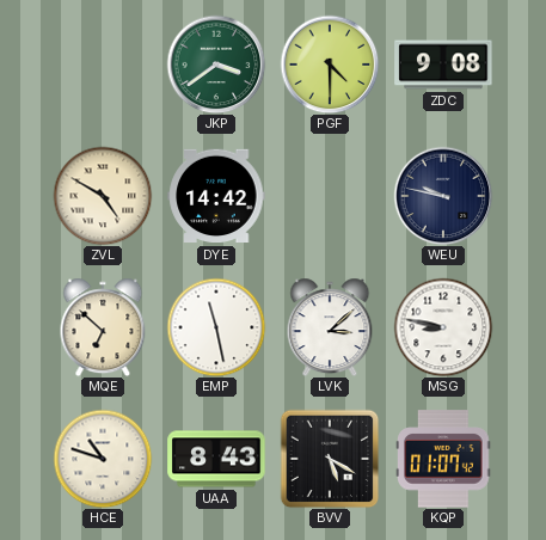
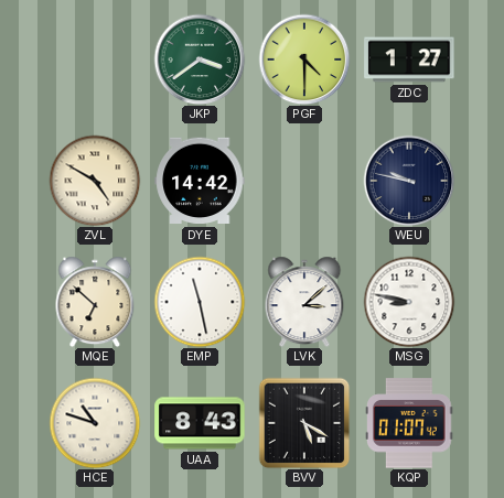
ZDC: 9:08 -> 1:27
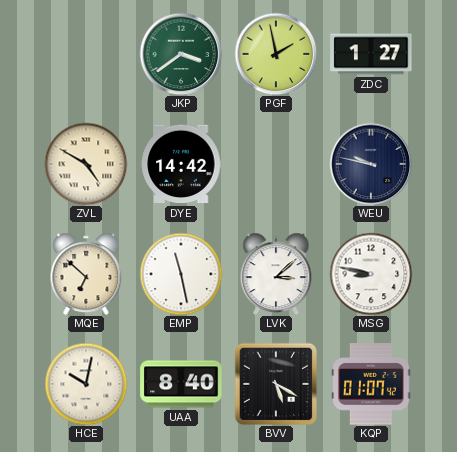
PGF: 4:30 -> 1:58
HCE: 10:48 -> 10:02
UAA: 8:43 -> 8:40
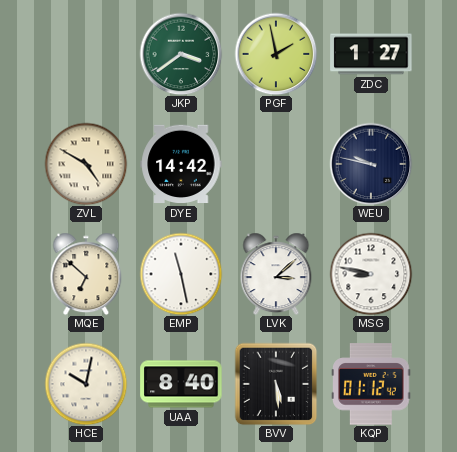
BVV: 5:20 -> 5:29
KQP: 01:07 -> 01:12
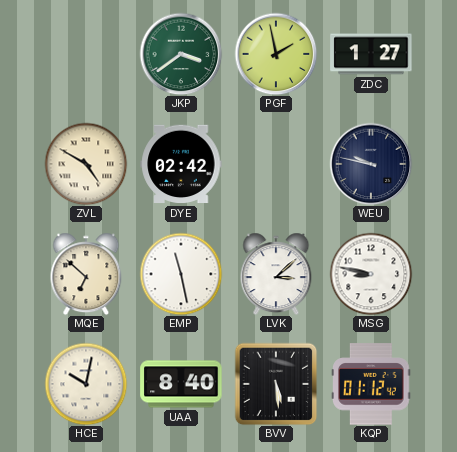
DYE: 14:42 -> 02:42
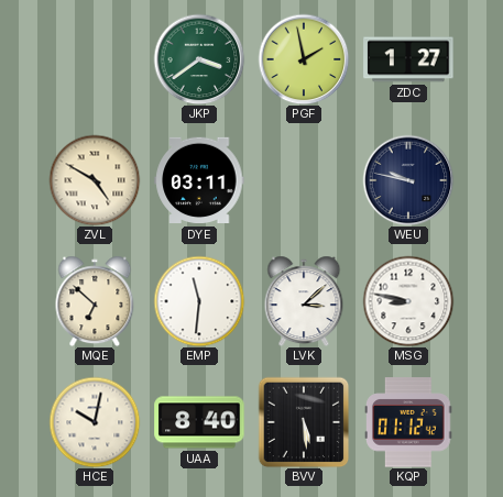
DYE: 02:42 -> 03:11
EMP: 11:28 -> 11:31
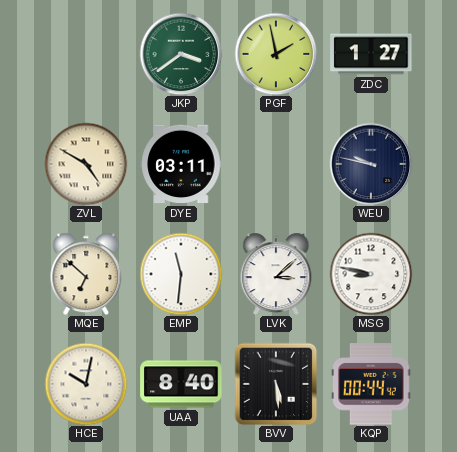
KQP: 01:12 -> 00:44
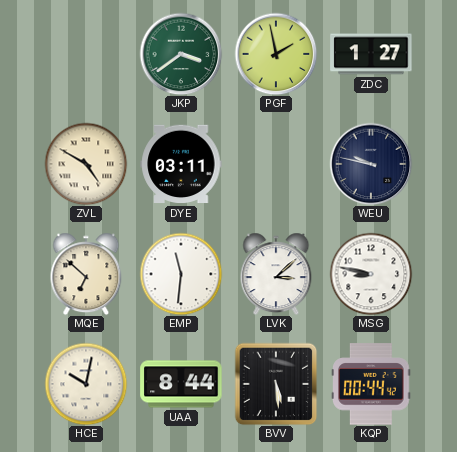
UAA: 8:40 -> 8:44
